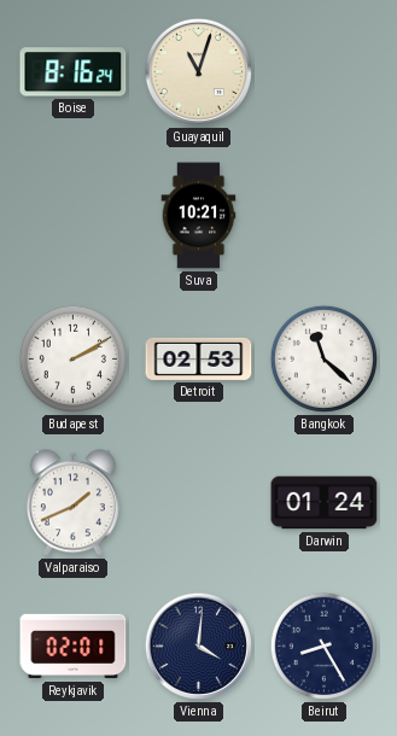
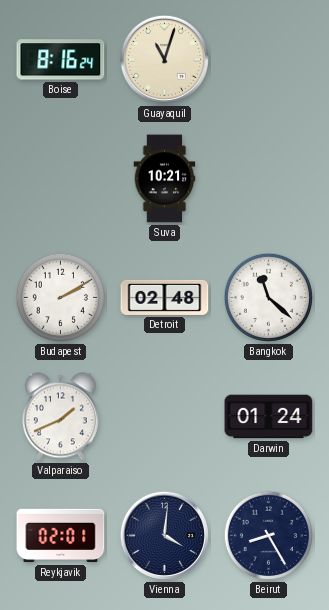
Detroit: 02:53 -> 02:48
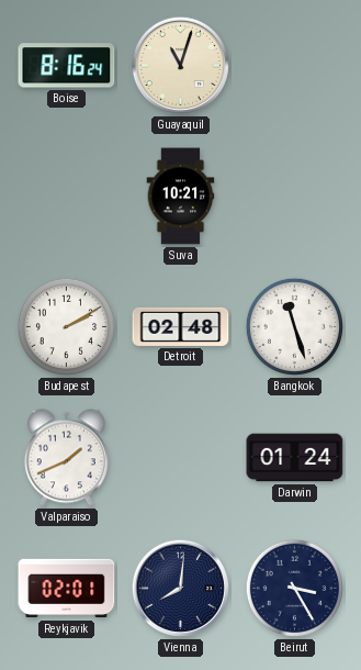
Bangkok: 11:22 -> 11:27
Vienna: 4:01 -> 8:01
Beirut: 8:25 -> 3:25
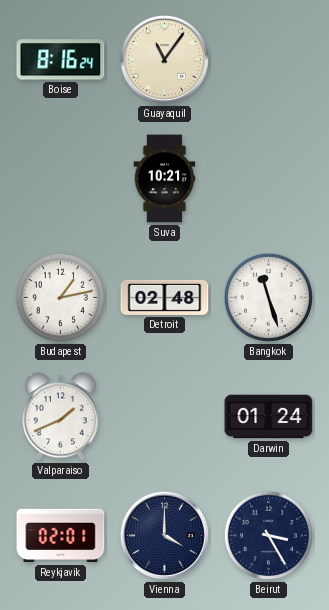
Guayaquil: 11:03 -> 11:06
Budapest: 2:10 -> 1:13
Vienna: 8:01 -> 4:00
